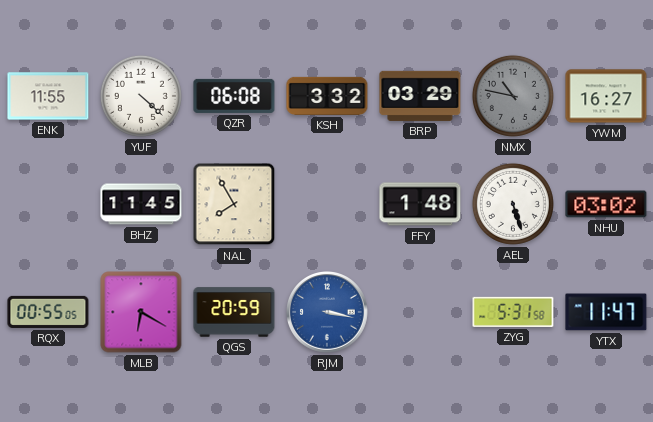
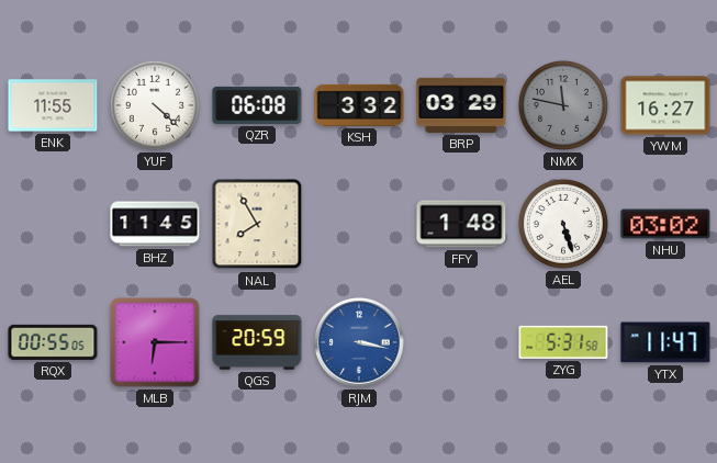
NMX: 10:47 -> 11:47
MLB: 6:20 -> 6:15
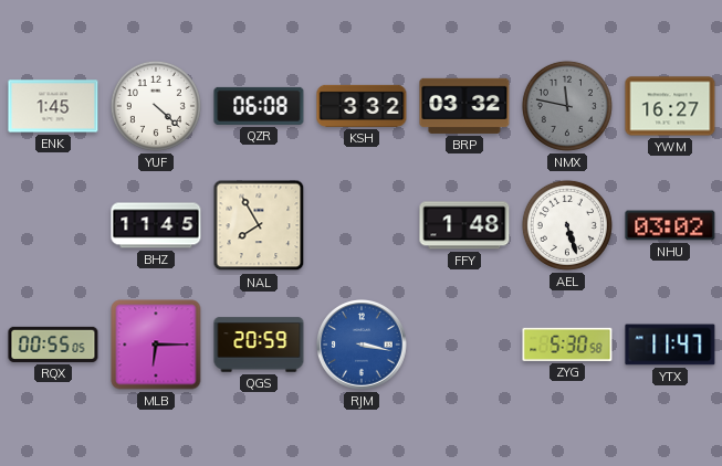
ENK: 11:55 -> 1:45
BRP: 03:29 -> 03:32
ZYG: 5:31 -> 5:30
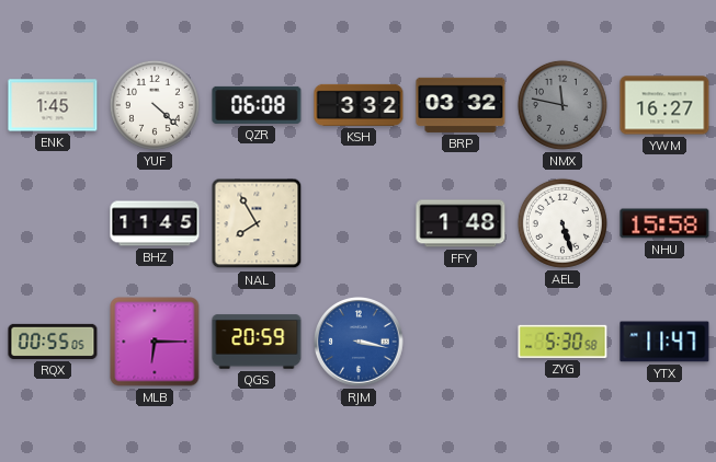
NHU: 03:02 -> 15:58
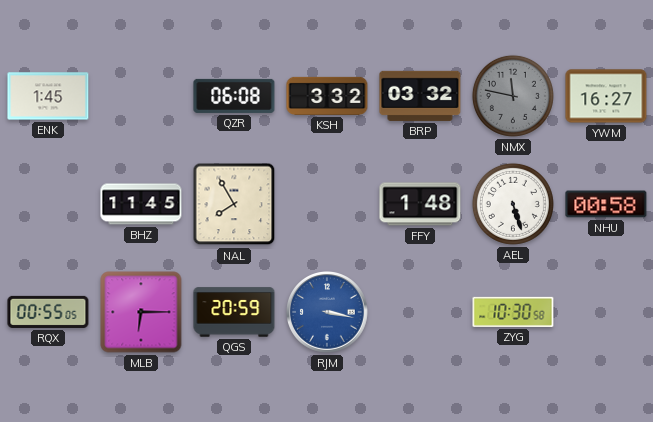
YUF: 4:22 -> none
NHU: 15:58 -> 00:58
ZYG: 5:30 -> 10:30
YTX: 11:47 -> none
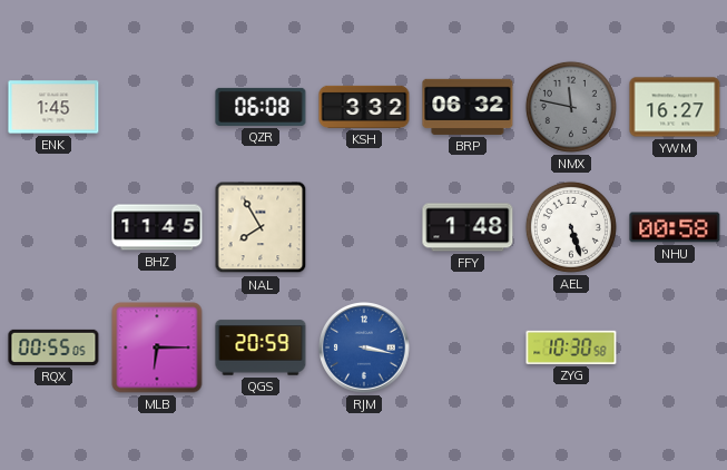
BRP: 03:32 -> 06:32
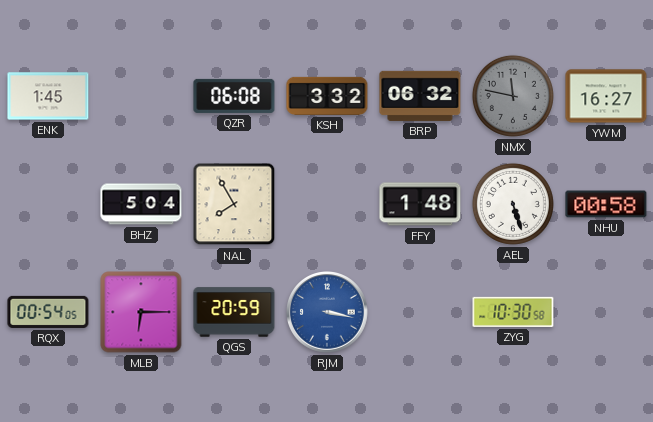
BHZ: 11:45 -> 5:04
RQX: 00:55 -> 00:54
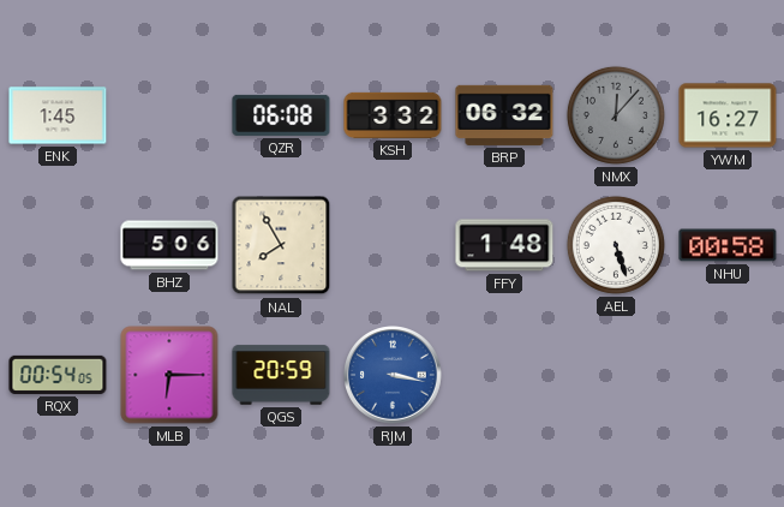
NMX: 11:47 -> 12:07
BHZ: 5:04 -> 5:06
ZYG: 10:30 -> none
